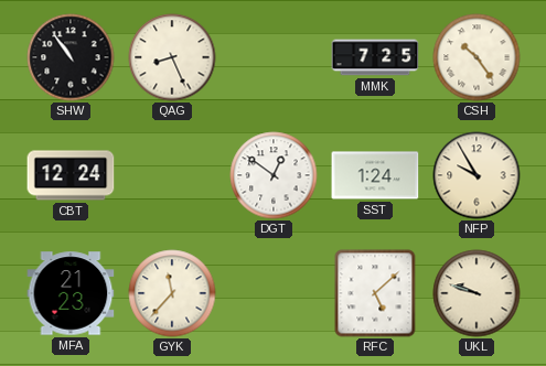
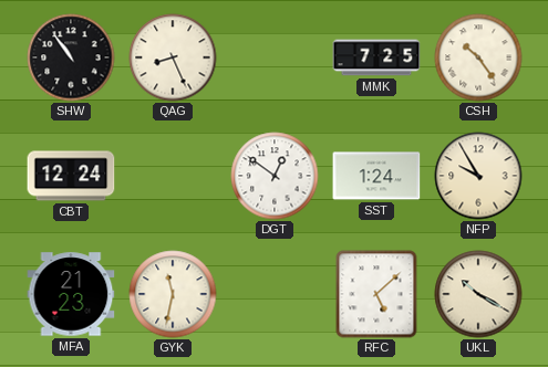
GYK: 11:37 -> 11:32
UKL: 9:48 -> 10:20
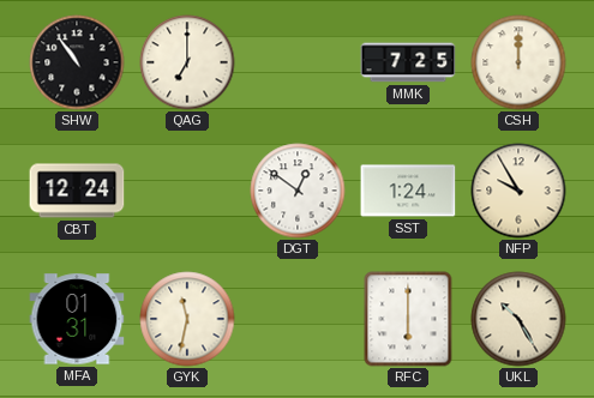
QAG: 8:26 -> 7:00
CSH: 10:24 -> 12:00
MFA: 21:23 -> 01:31
RFC: 5:08 -> 6:00
UKL: 10:20 -> 10:25
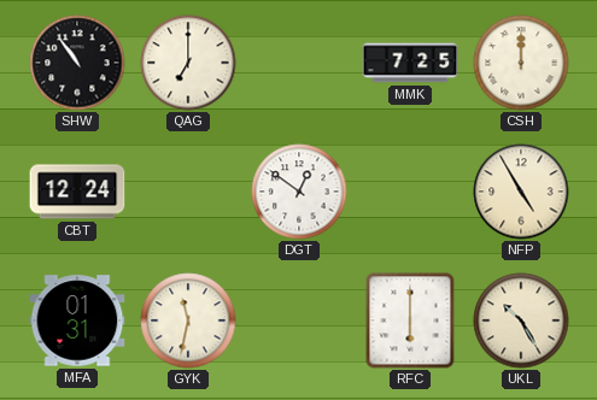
SST: 1:24 -> none
NFP: 9:55 -> 4:55
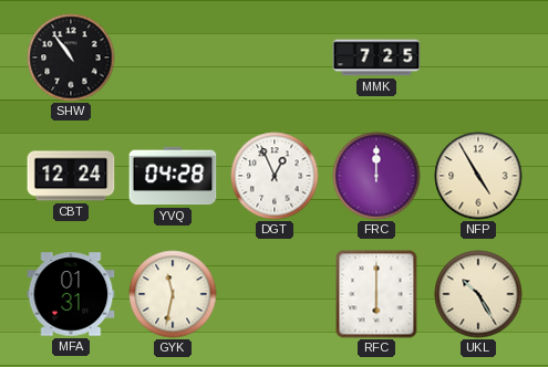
QAG: 7:00 -> none
CSH: 12:00 -> none
YVQ: none -> 04:28
DGT: 12:51 -> 12:56
FRC: none -> 12:00
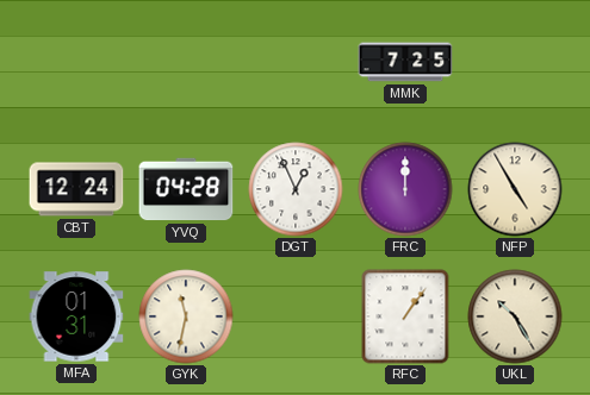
SHW: 10:54 -> none
RFC: 6:00 -> 1:06
